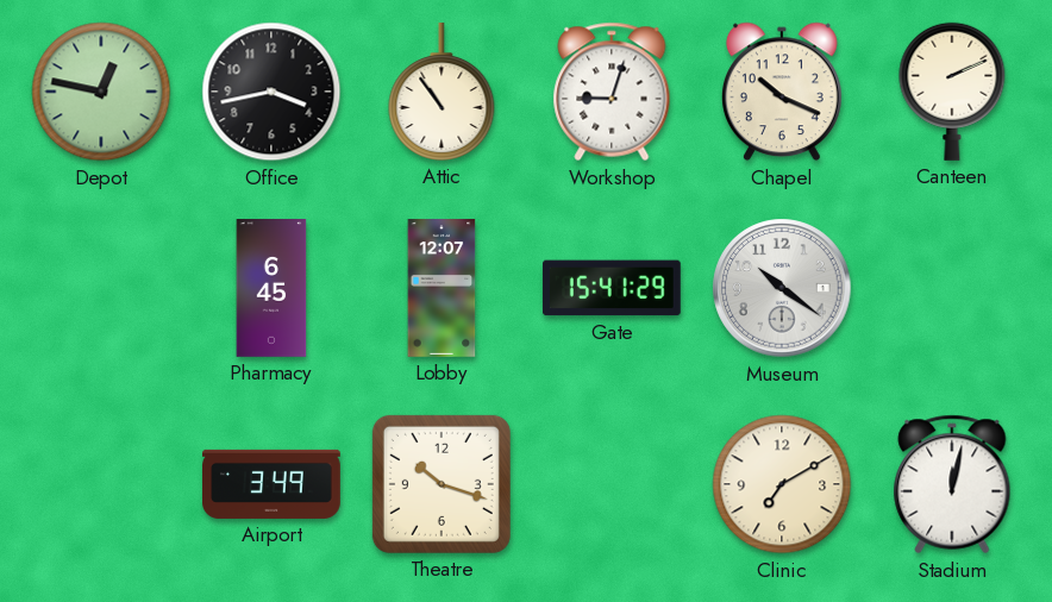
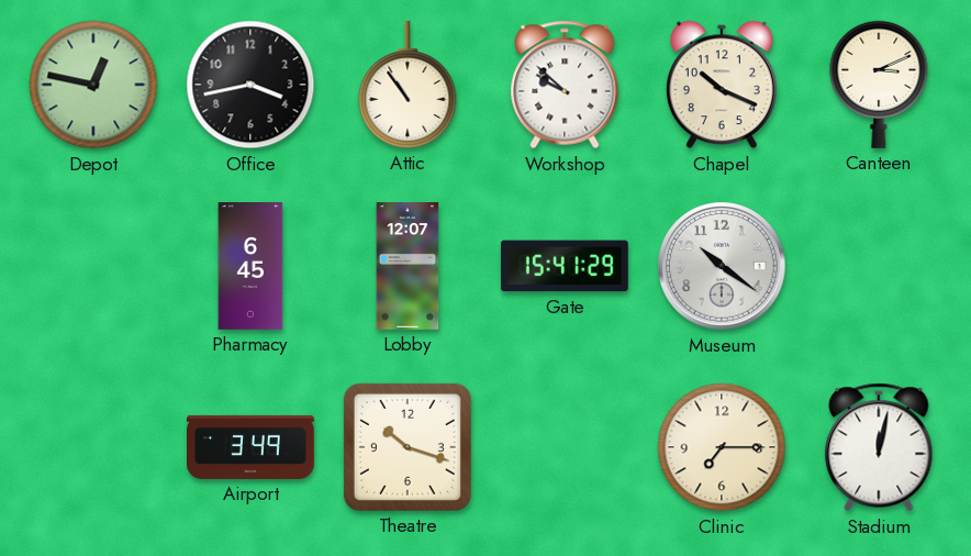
Workshop: 9:03 -> 9:52
Canteen: 2:11 -> 3:11
Clinic: 7:10 -> 7:15
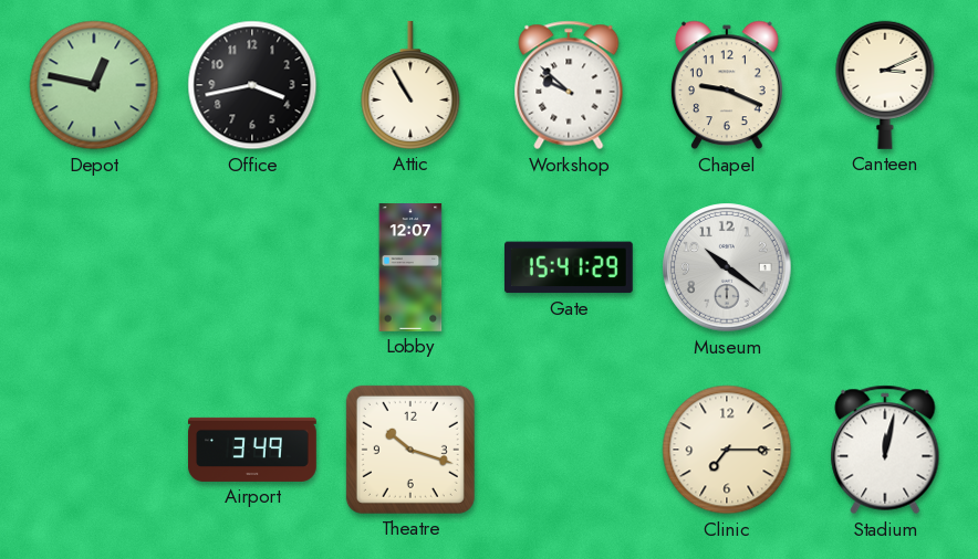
Attic: 10:54 -> 10:55
Chapel: 10:19 -> 9:19
Pharmacy: 6:45 -> none
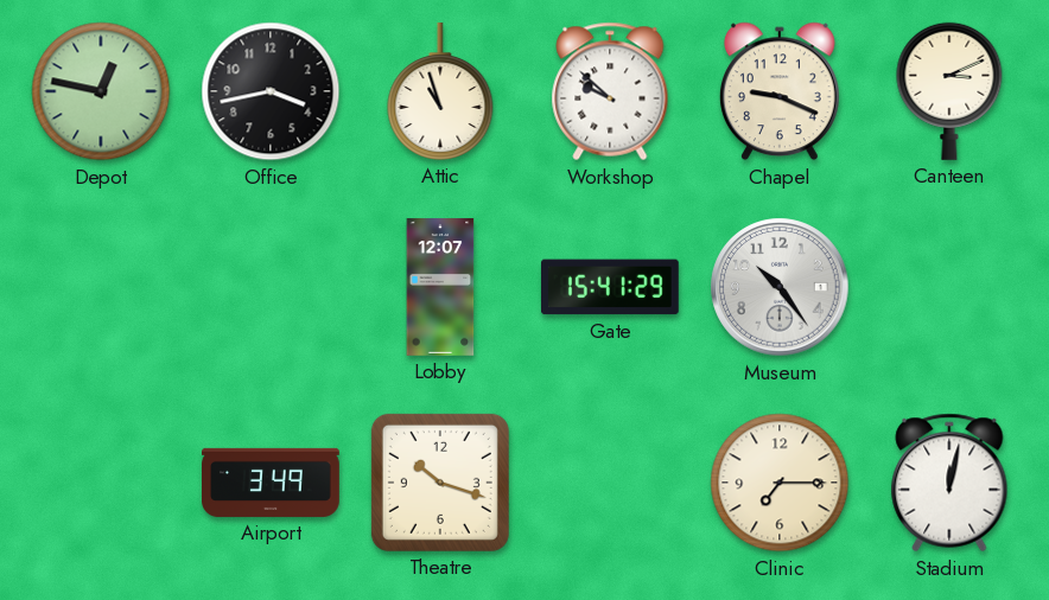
Attic: 10:55 -> 10:57
Museum: 10:21 -> 10:24
